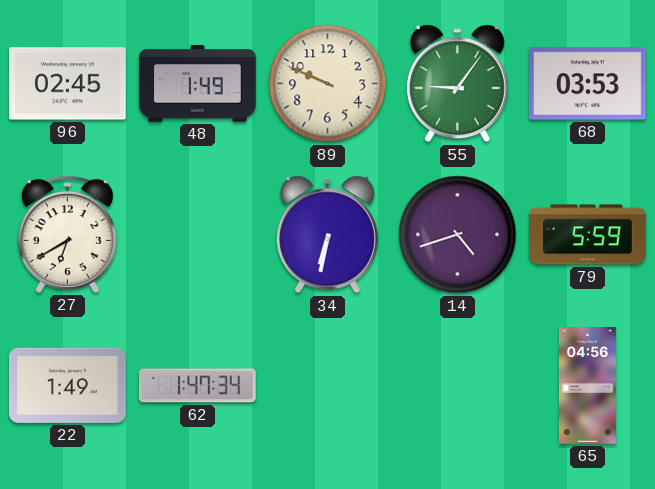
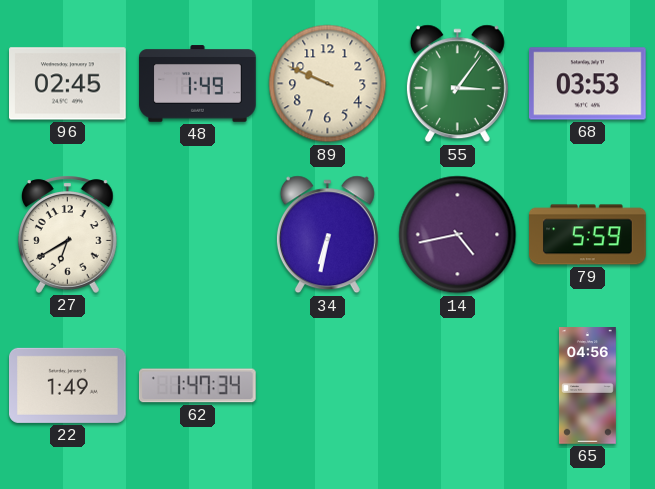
55: 9:06 -> 3:06
14: 4:42 -> 4:43
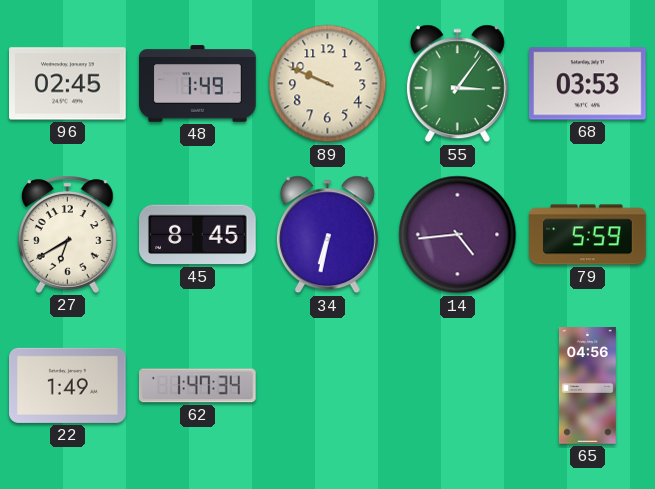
45: none -> 8:45
14: 4:43 -> 4:44
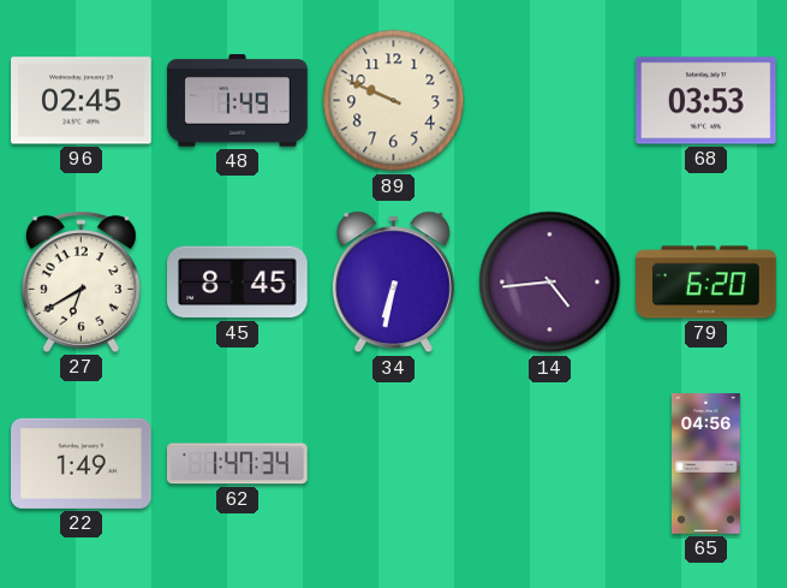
55: 3:06 -> none
79: 5:59 -> 6:20
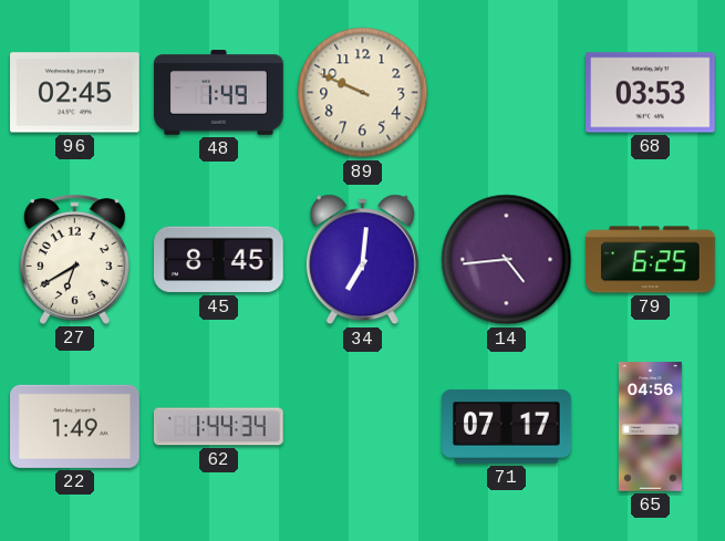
34: 6:32 -> 7:01
79: 6:20 -> 6:25
62: 1:47 -> 1:44
71: none -> 07:17
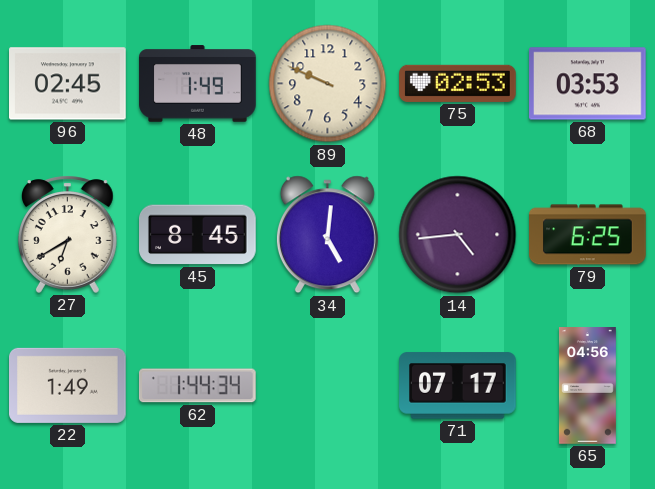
75: none -> 02:53
34: 7:01 -> 5:01
